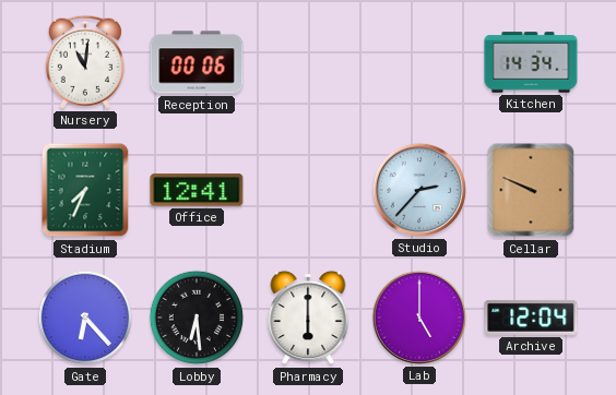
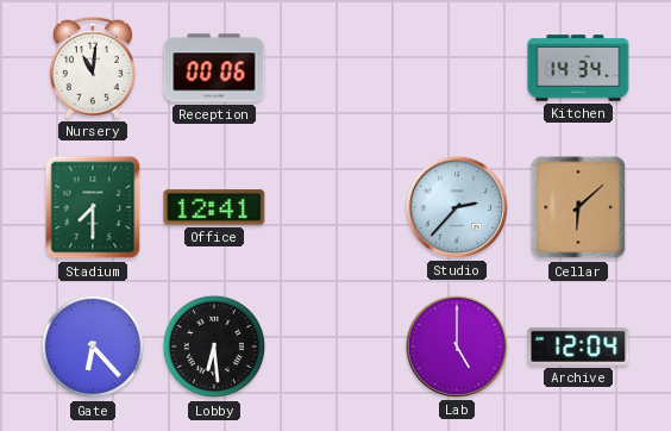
Stadium: 7:34 -> 7:30
Cellar: 9:49 -> 6:08
Pharmacy: 6:00 -> none
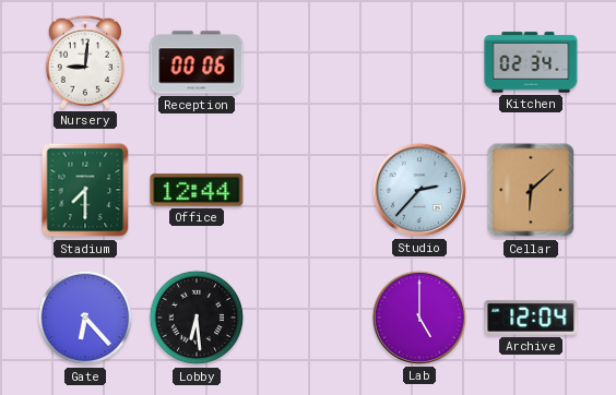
Nursery: 11:01 -> 9:01
Kitchen: 14:34 -> 02:34
Office: 12:41 -> 12:44
